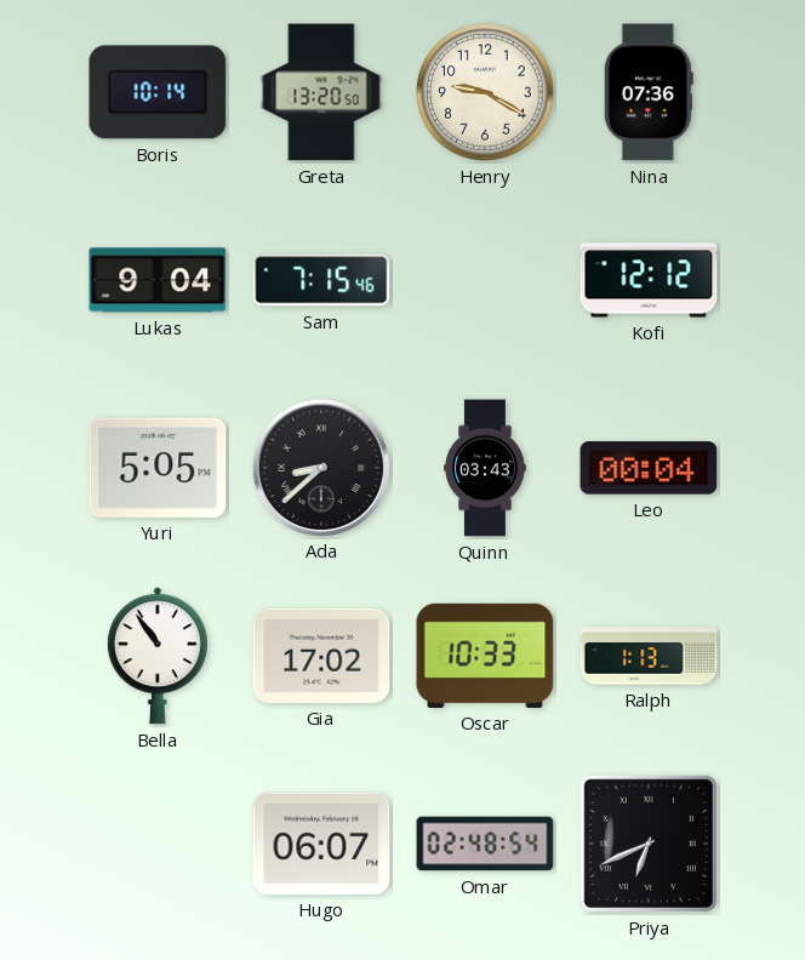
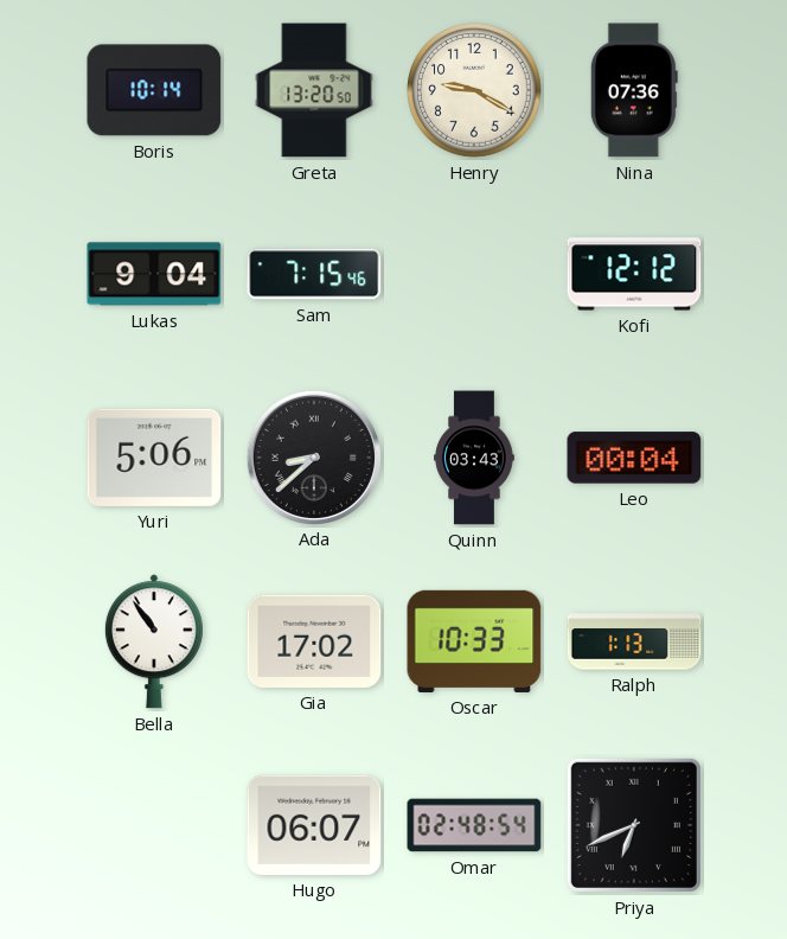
Yuri: 5:05 -> 5:06
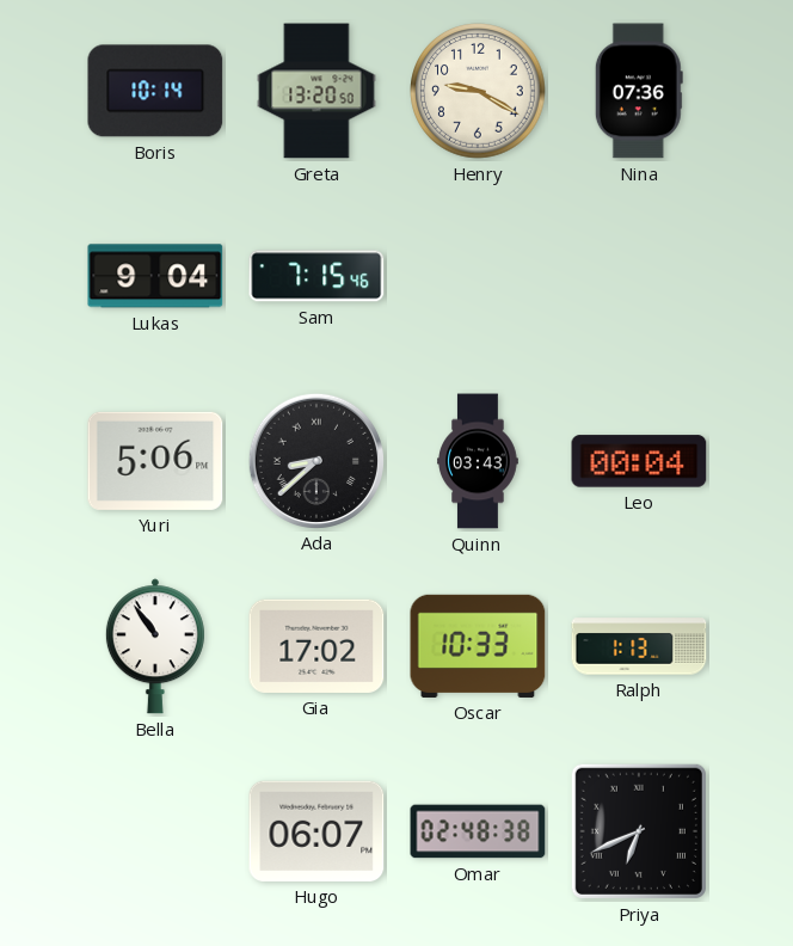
Kofi: 12:12 -> none
Omar: 02:48:54 -> 02:48:38
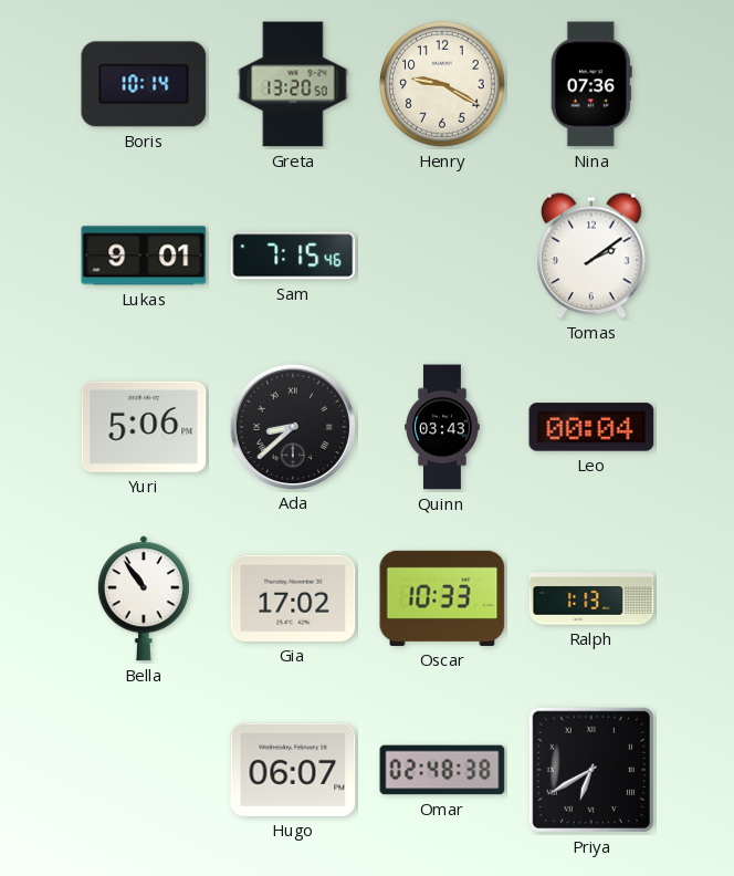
Lukas: 9:04 -> 9:01
Tomas: none -> 2:09
Priya: 6:41 -> 6:40
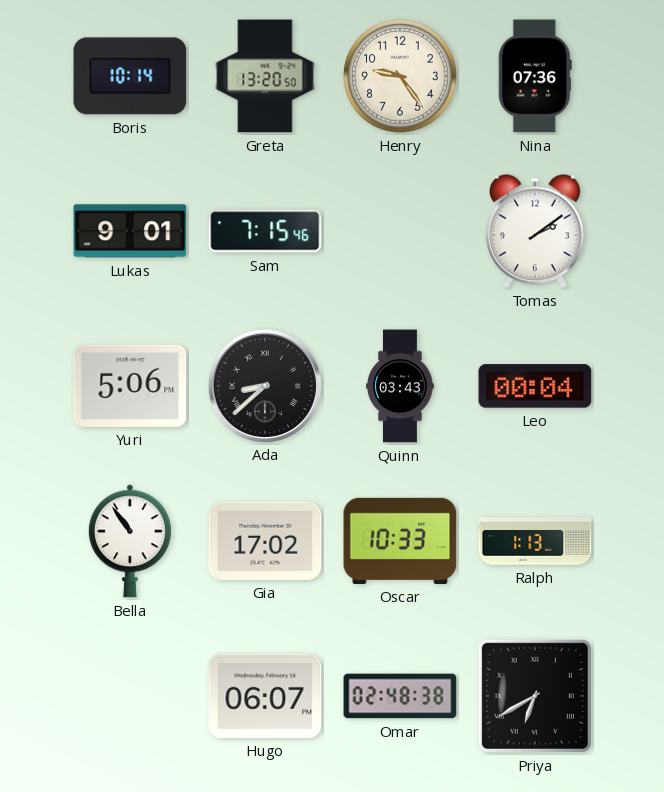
Henry: 9:20 -> 9:24
